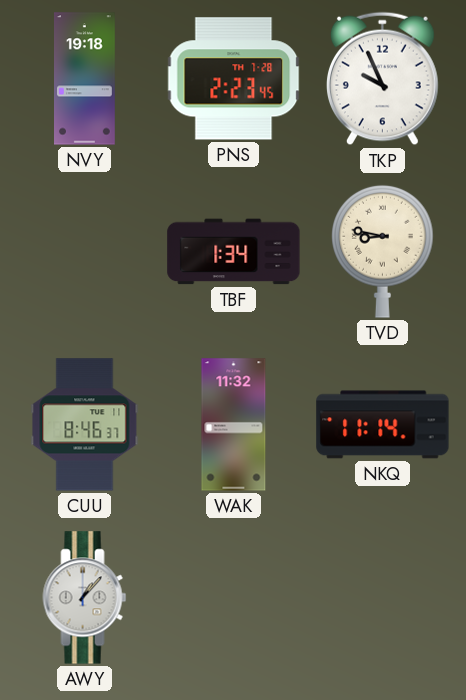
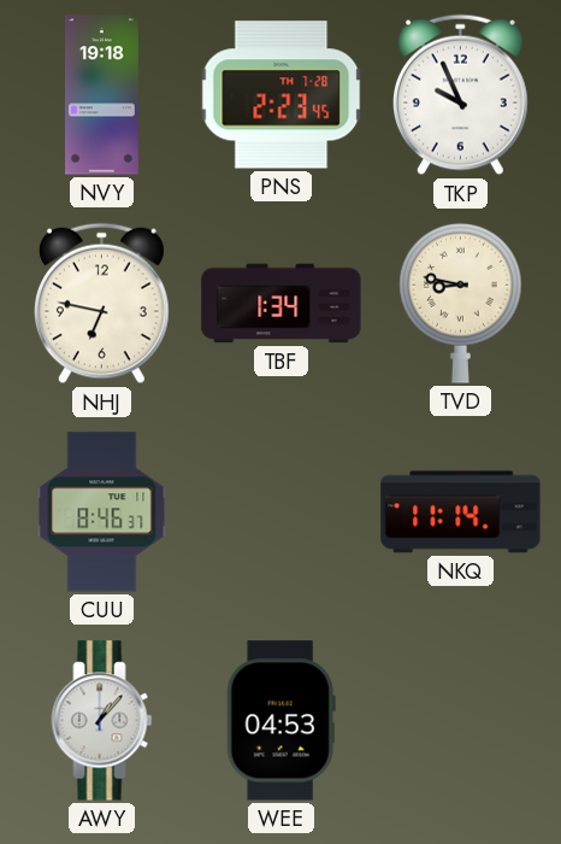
NHJ: none -> 6:47
WAK: 11:32 -> none
WEE: none -> 04:53
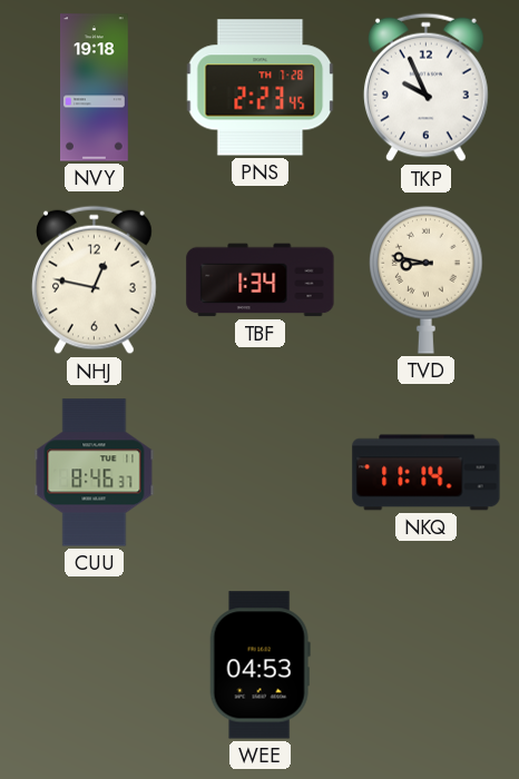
NHJ: 6:47 -> 12:47
AWY: 1:07 -> none
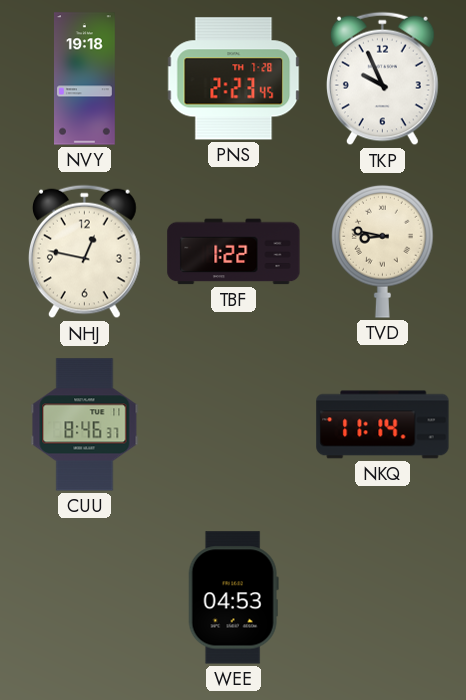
TBF: 1:34 -> 1:22
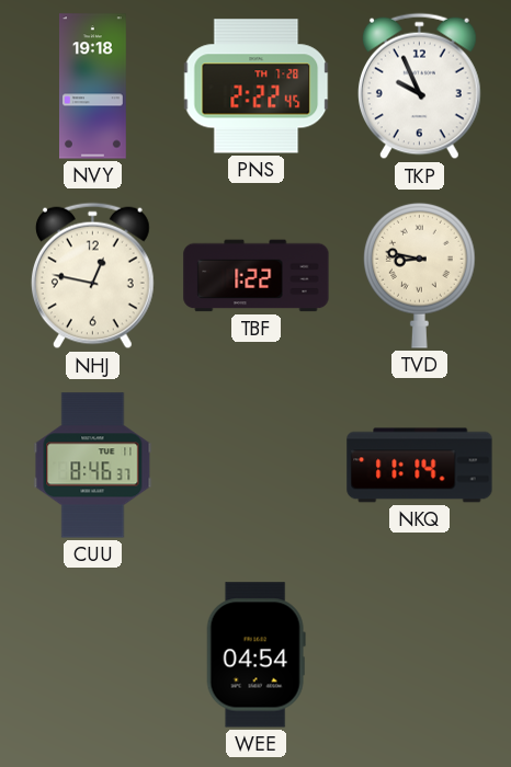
PNS: 2:23 -> 2:22
WEE: 04:53 -> 04:54
